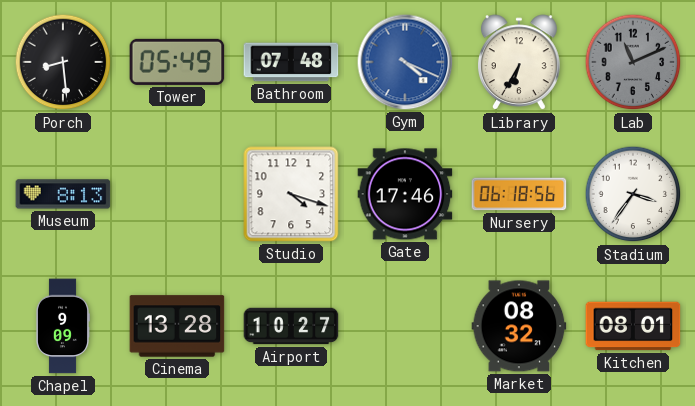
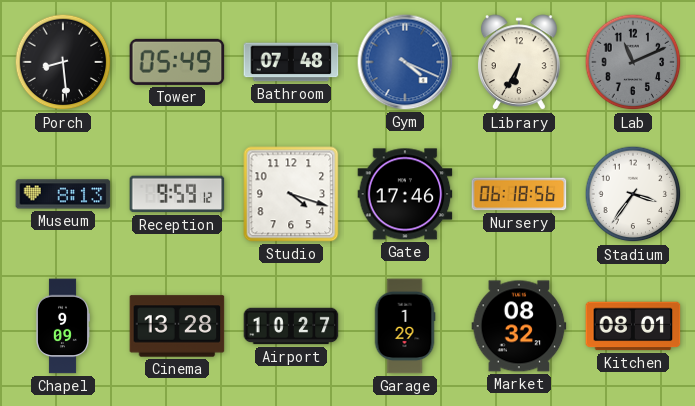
Reception: none -> 9:59
Garage: none -> 1:29
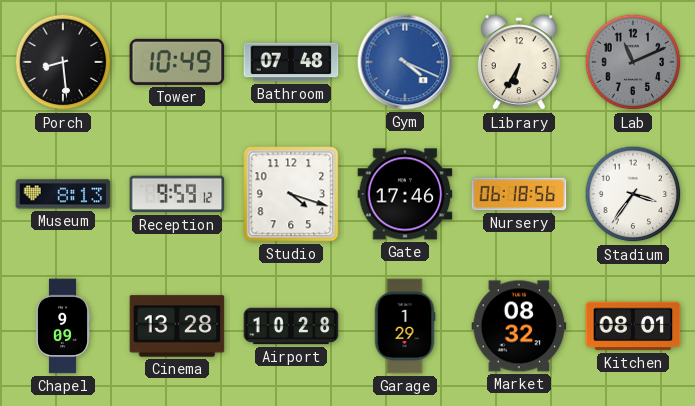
Tower: 05:49 -> 10:49
Airport: 10:27 -> 10:28
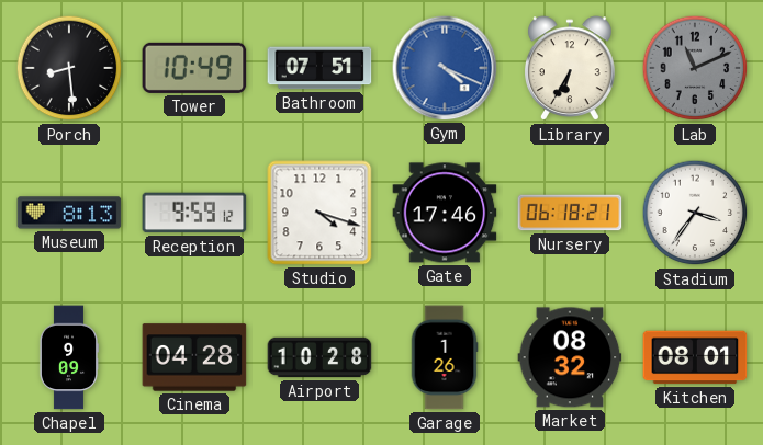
Bathroom: 07:48 -> 07:51
Nursery: 06:18:56 -> 06:18:21
Cinema: 13:28 -> 04:28
Garage: 1:29 -> 1:26
